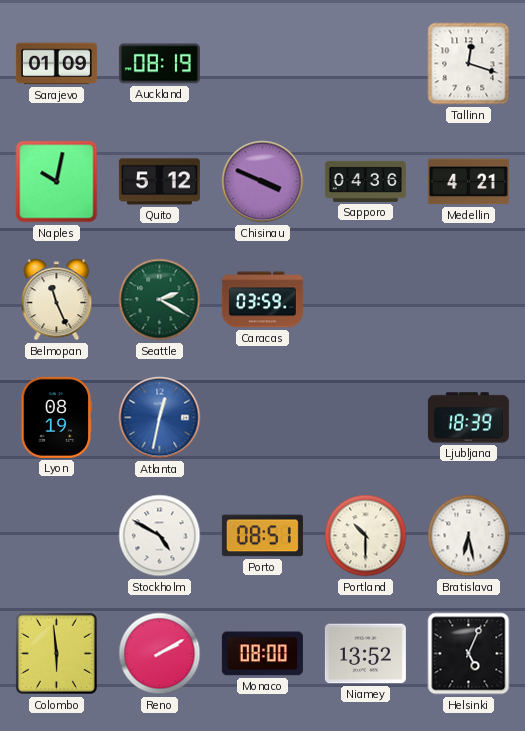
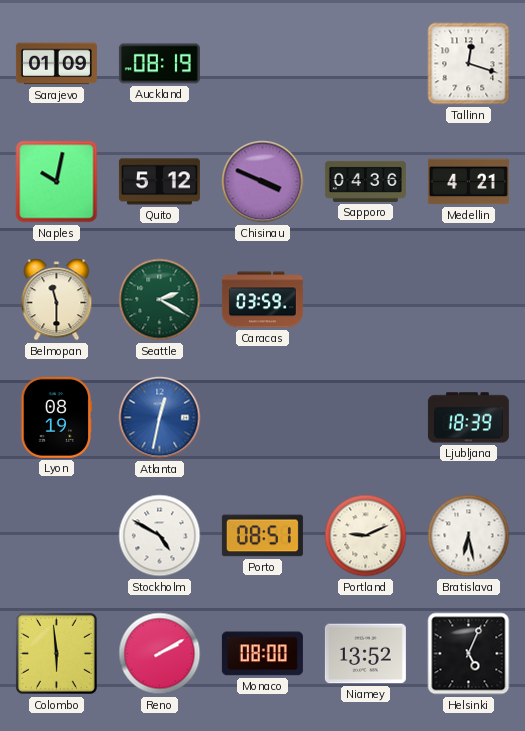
Belmopan: 11:26 -> 11:30
Portland: 10:30 -> 9:11
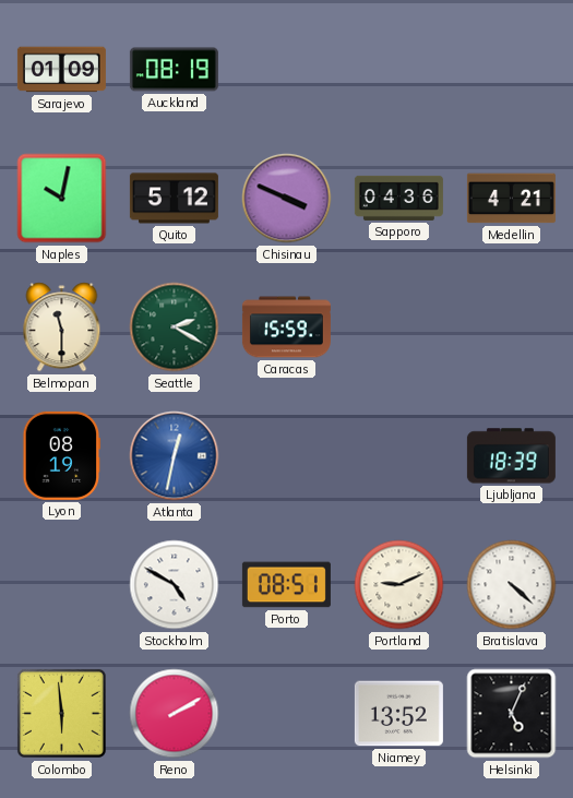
Tallinn: 12:18 -> none
Caracas: 03:59 -> 15:59
Bratislava: 6:28 -> 4:22
Monaco: 08:00 -> none
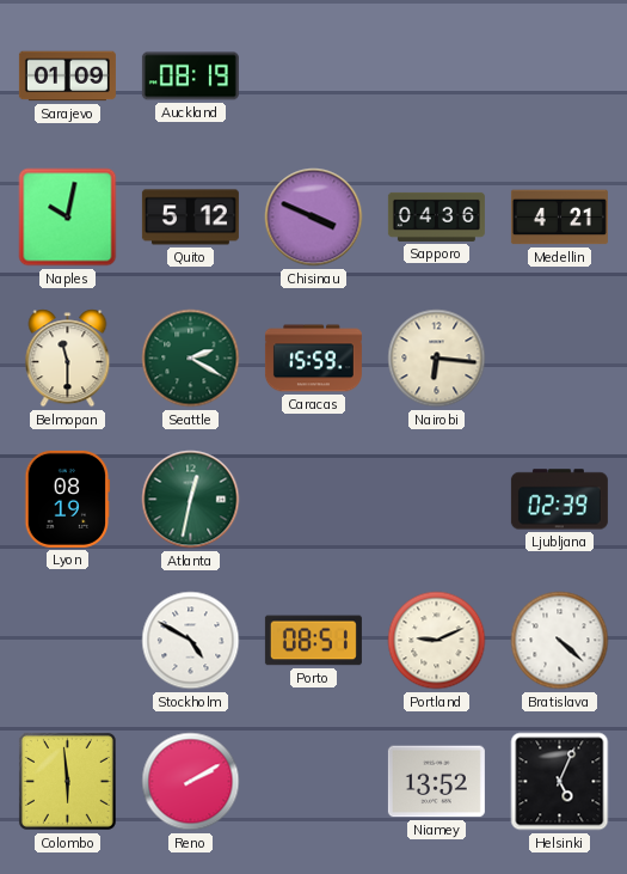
Nairobi: none -> 6:16
Atlanta dial: blue -> green
Ljubljana: 18:39 -> 02:39
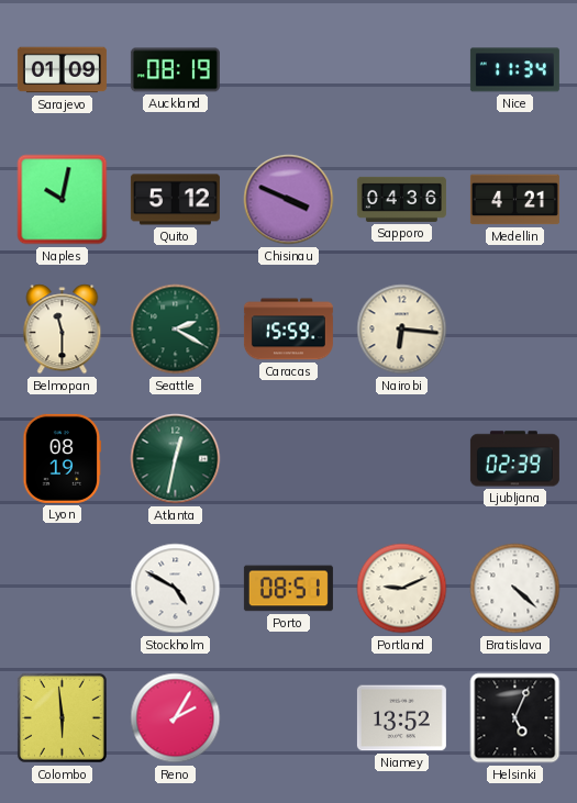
Nice: none -> 11:34
Reno: 2:10 -> 2:05
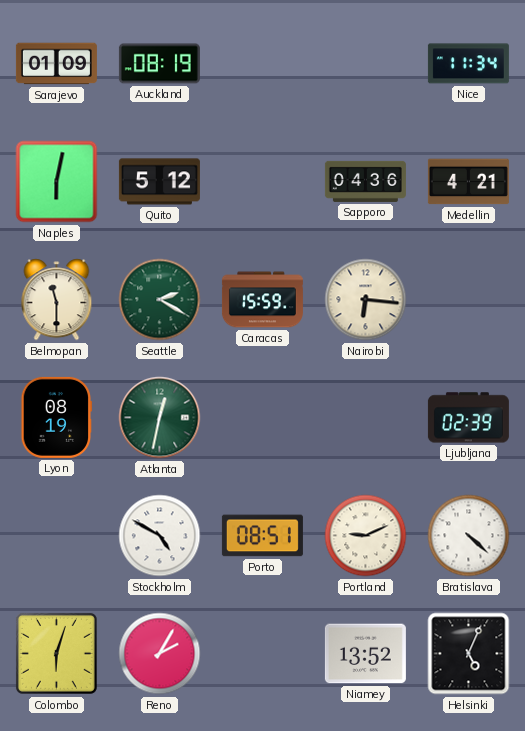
Naples: 10:02 -> 6:02
Chisinau: 3:49 -> none
Colombo: 5:59 -> 6:03
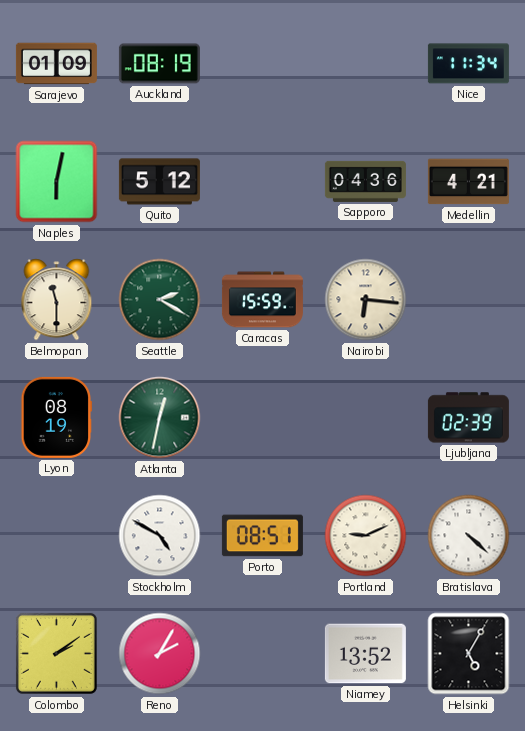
Colombo: 6:03 -> 2:09
Helsinki: 5:04 -> 5:05
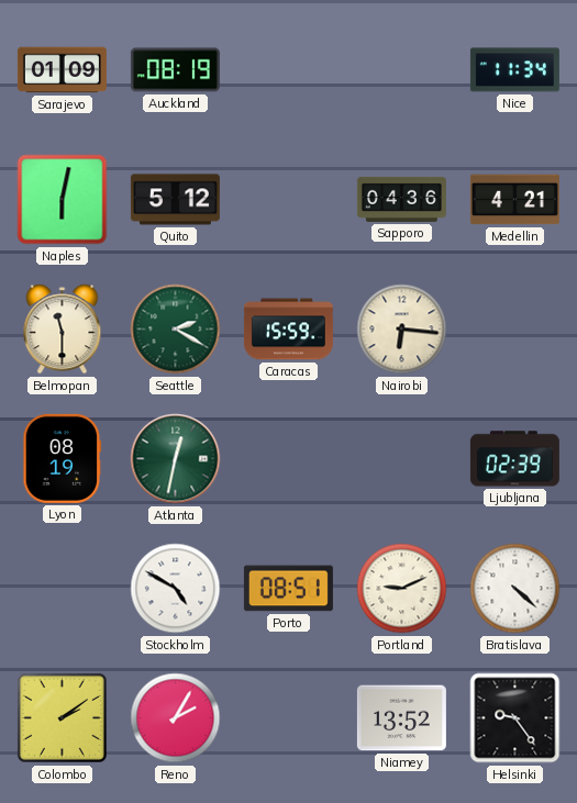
Helsinki: 5:05 -> 9:24
